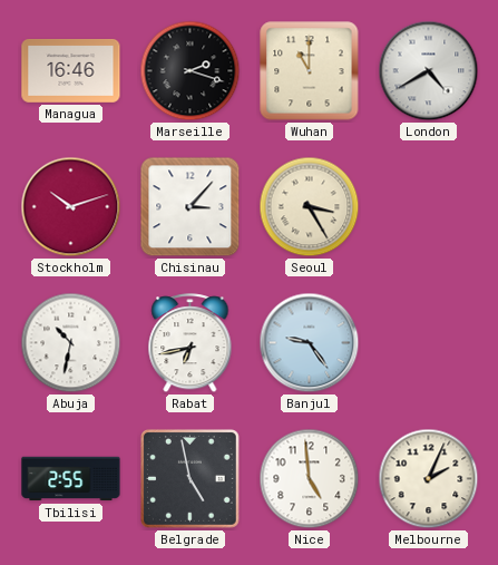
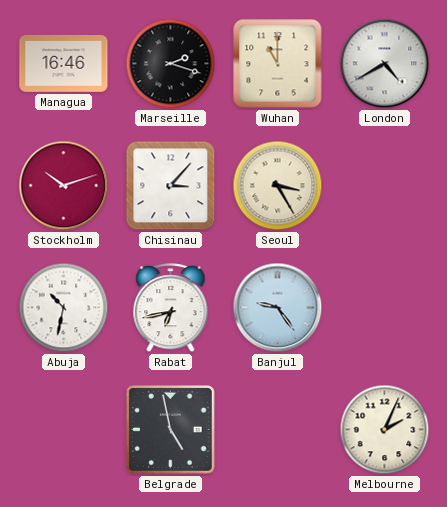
Tbilisi: 2:55 -> none
Nice: 4:59 -> none
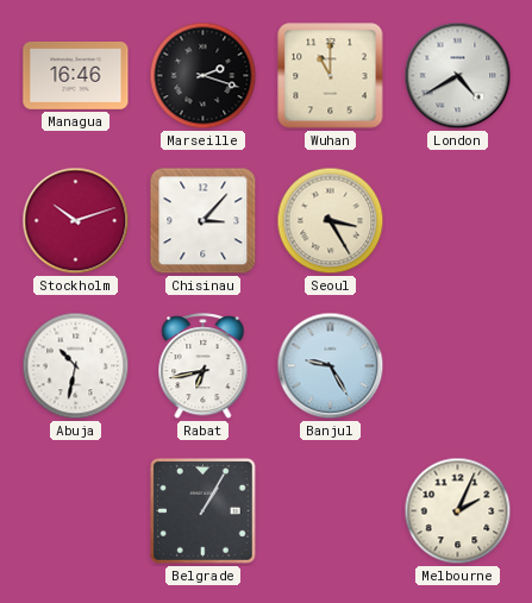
Banjul: 9:24 -> 9:25
Belgrade: 4:58 -> 1:05
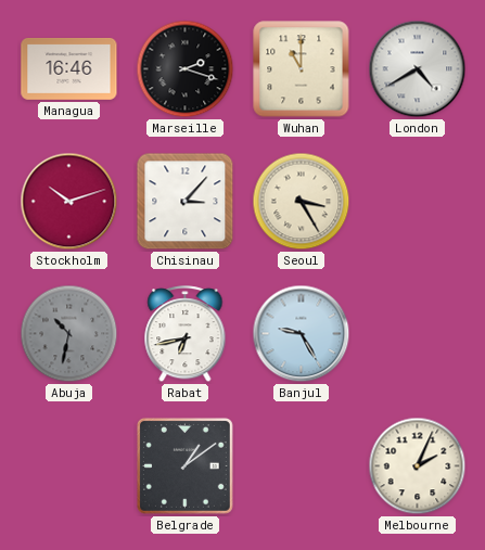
Abuja dial: white -> grey
Belgrade: 1:05 -> 1:09
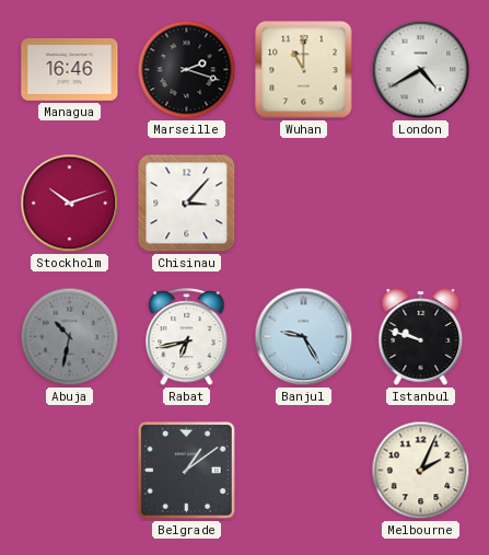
Seoul: 3:25 -> none
Istanbul: none -> 9:48
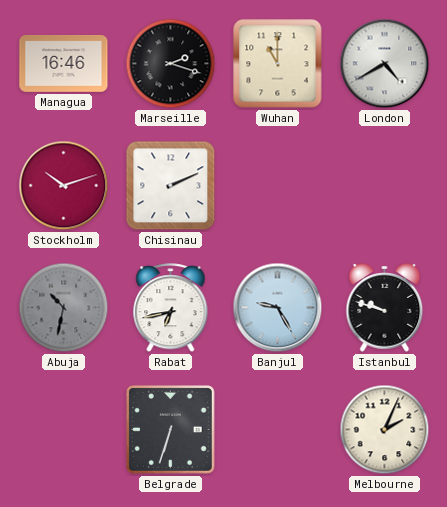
Chisinau: 3:07 -> 2:11
Belgrade: 1:09 -> 6:33
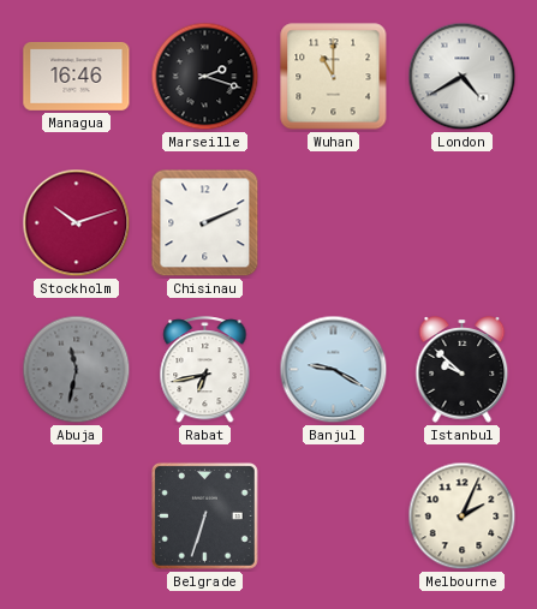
Abuja: 10:32 -> 11:32
Banjul: 9:25 -> 9:20
Istanbul: 9:48 -> 9:52
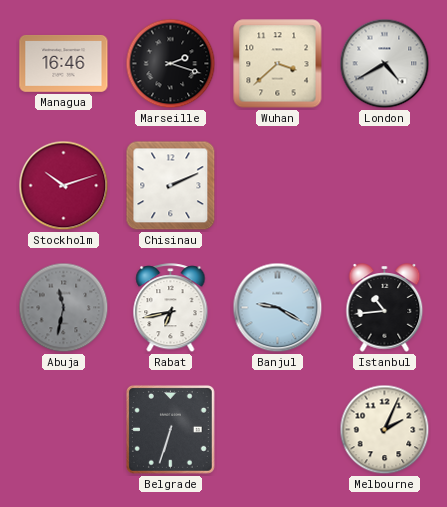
Wuhan: 11:00 -> 3:38
Istanbul: 9:52 -> 10:44
